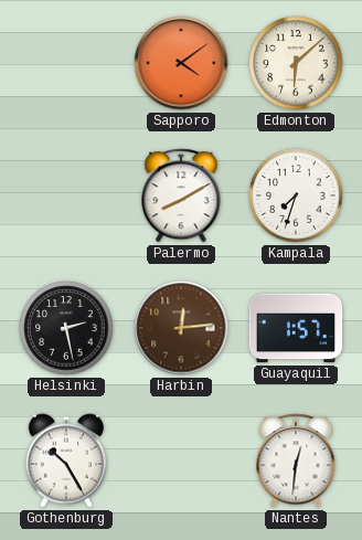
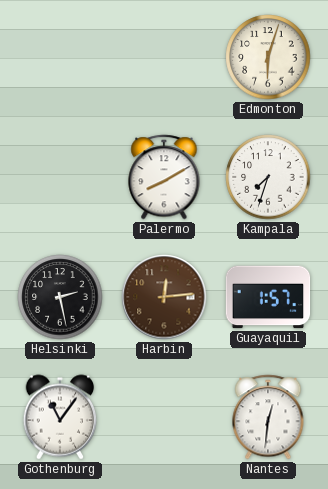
Sapporo: 4:09 -> none
Edmonton: 6:08 -> 6:03
Gothenburg: 10:25 -> 11:06
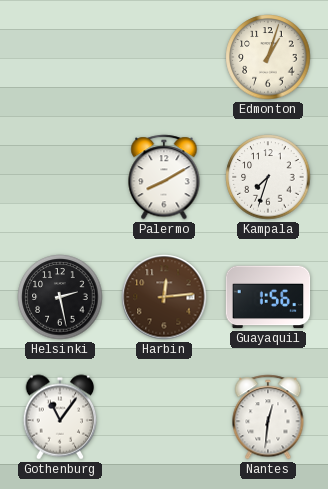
Edmonton: 6:03 -> 1:03
Guayaquil: 1:57 -> 1:56
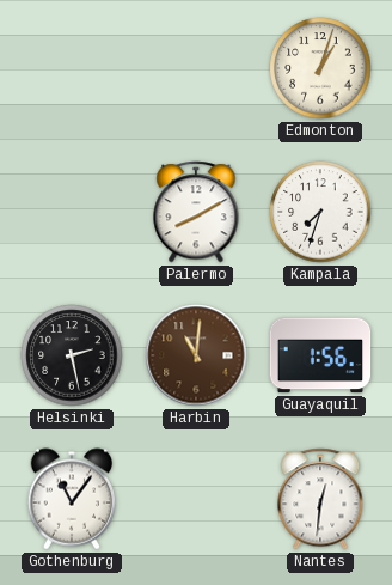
Harbin: 12:14 -> 11:01
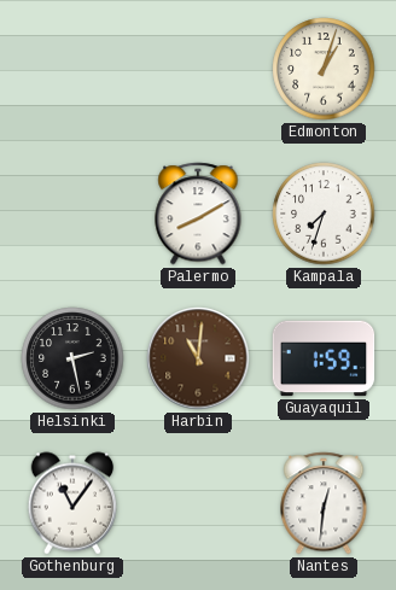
Guayaquil: 1:56 -> 1:59
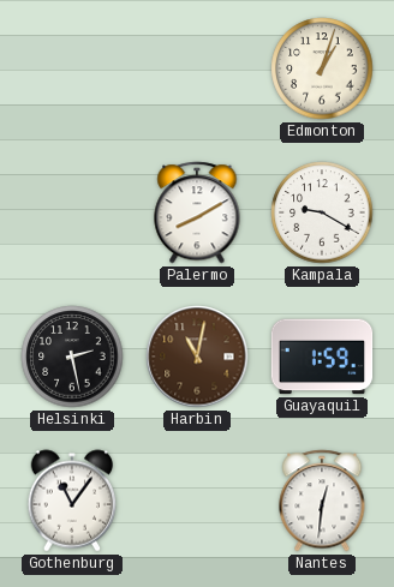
Kampala: 7:33 -> 9:20
Harbin: 11:01 -> 11:02
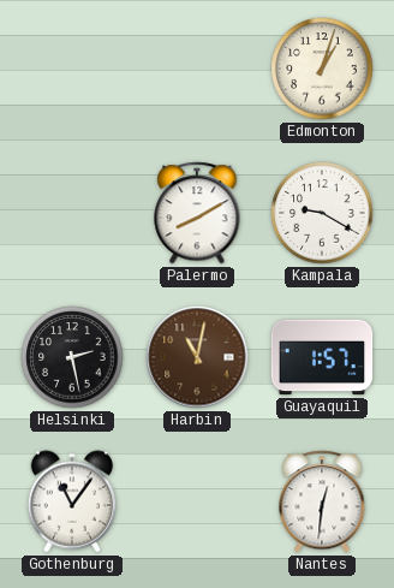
Guayaquil: 1:59 -> 1:57
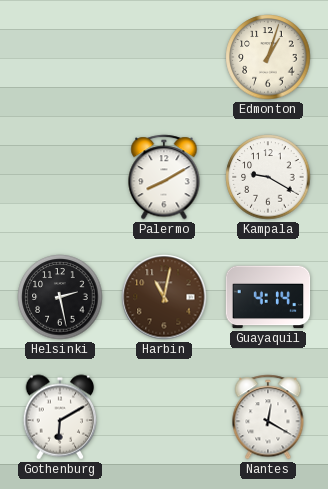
Guayaquil: 1:57 -> 4:14
Gothenburg: 11:06 -> 6:10
Nantes: 12:31 -> 12:20
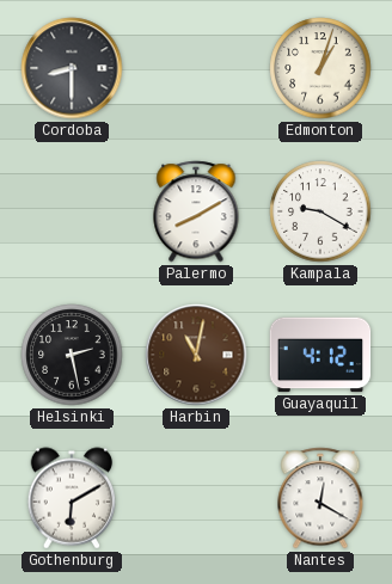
Cordoba: none -> 8:30
Guayaquil: 4:14 -> 4:12
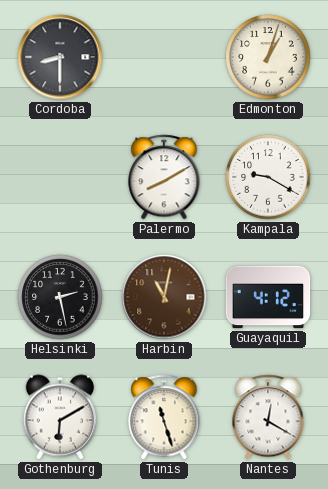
Tunis: none -> 11:27
